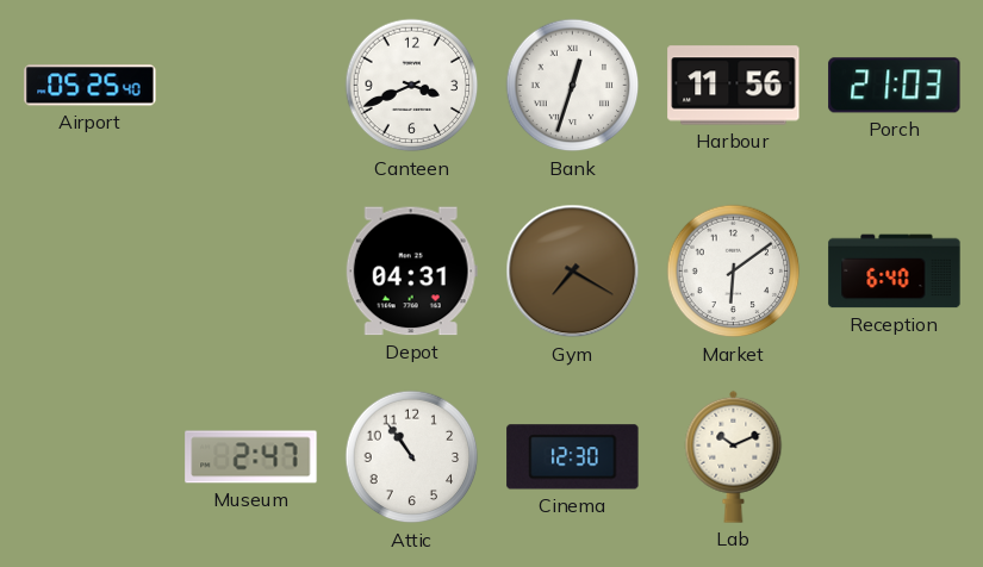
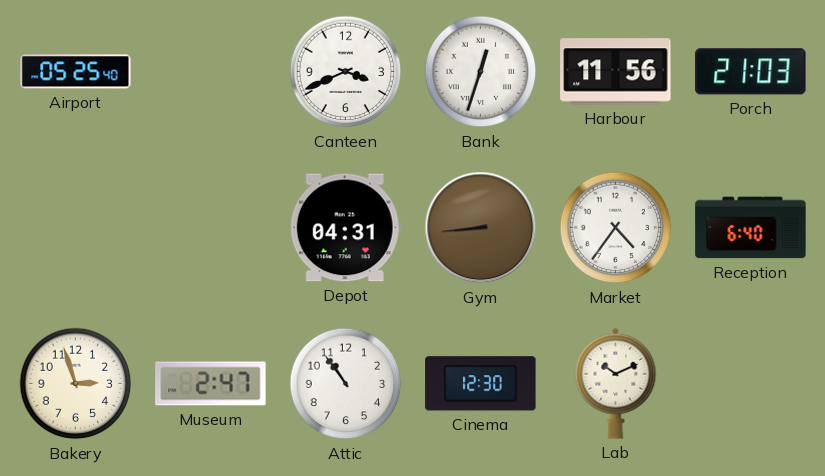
Gym: 7:20 -> 8:44
Market: 6:09 -> 4:36
Bakery: none -> 2:57
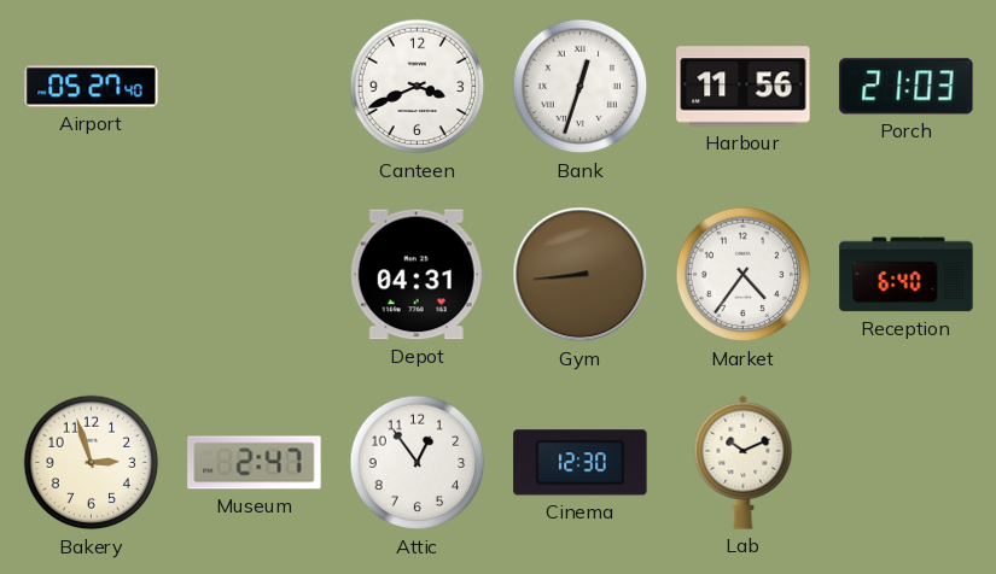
Airport: 05:25 -> 05:27
Attic: 10:54 -> 12:54
